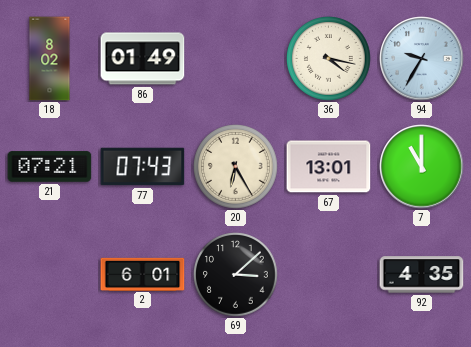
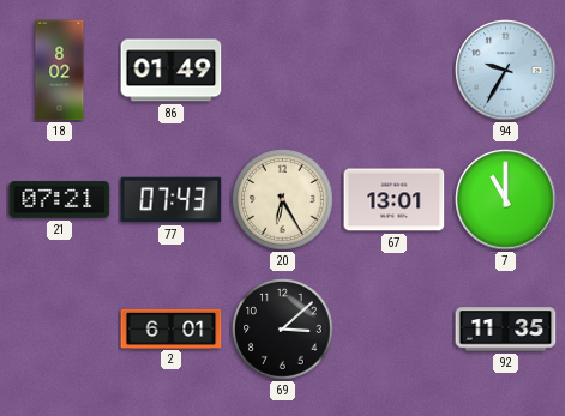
36: 4:17 -> none
92: 4:35 -> 11:35
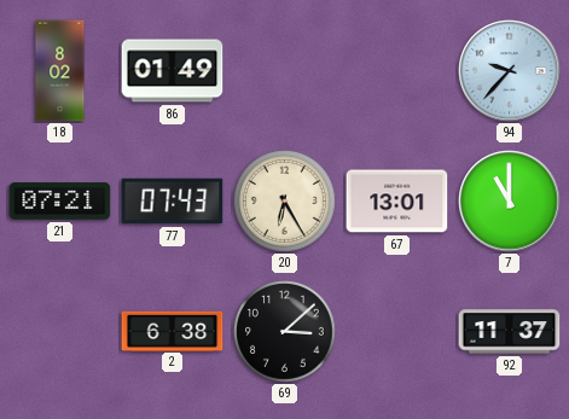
94: 9:35 -> 9:37
2: 6:01 -> 6:38
92: 11:35 -> 11:37
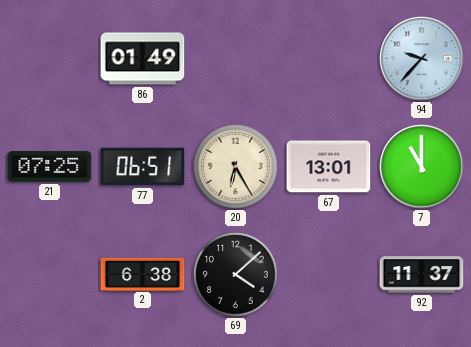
18: 8:02 -> none
21: 07:21 -> 07:25
77: 07:43 -> 06:51
69: 3:08 -> 4:08
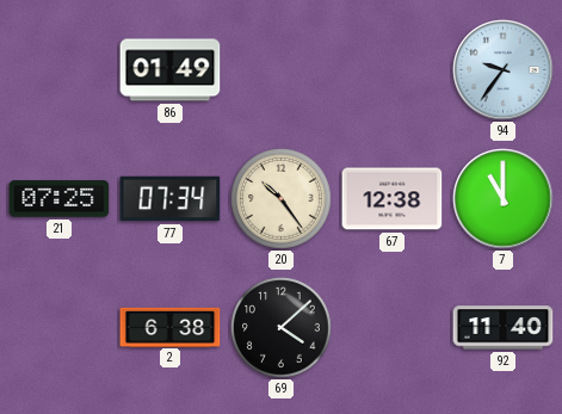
94: 9:37 -> 9:36
77: 06:51 -> 07:34
20: 6:25 -> 10:24
67: 13:01 -> 12:38
92: 11:37 -> 11:40
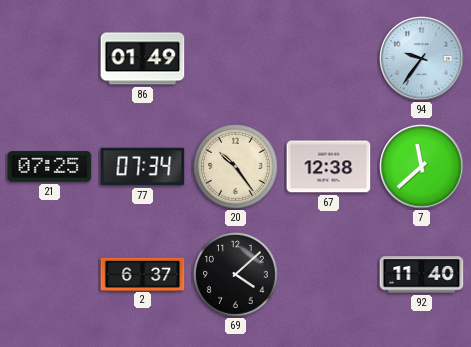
7: 11:00 -> 11:38
2: 6:38 -> 6:37
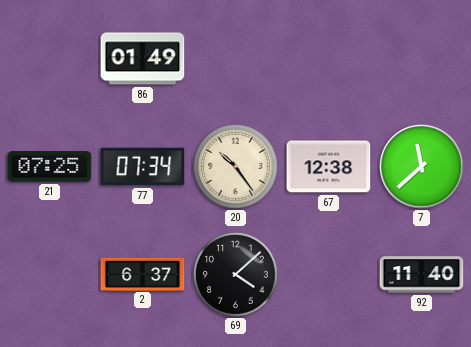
94: 9:36 -> none
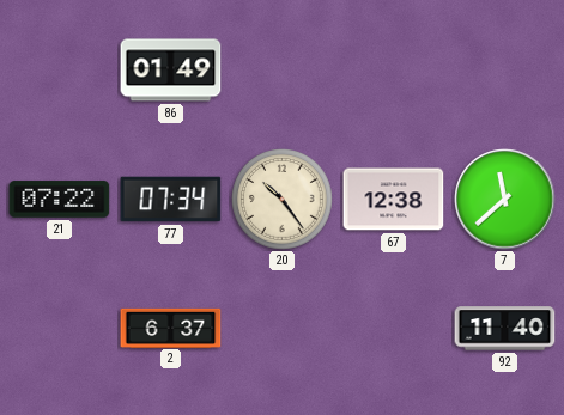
21: 07:25 -> 07:22
69: 4:08 -> none
